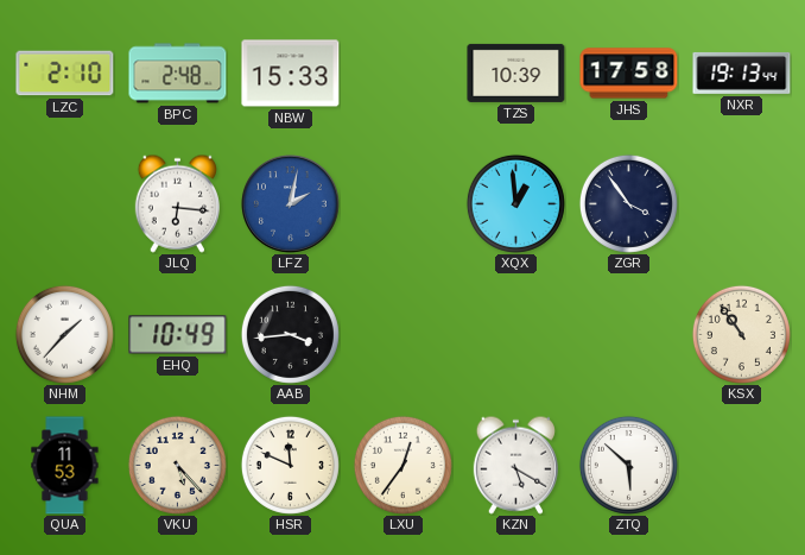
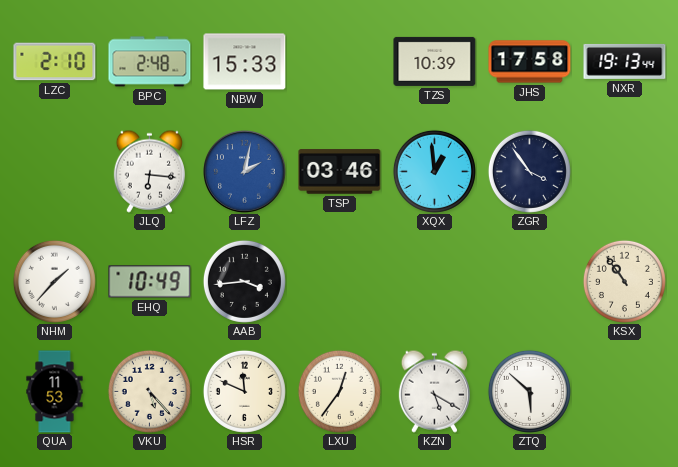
TSP: none -> 03:46
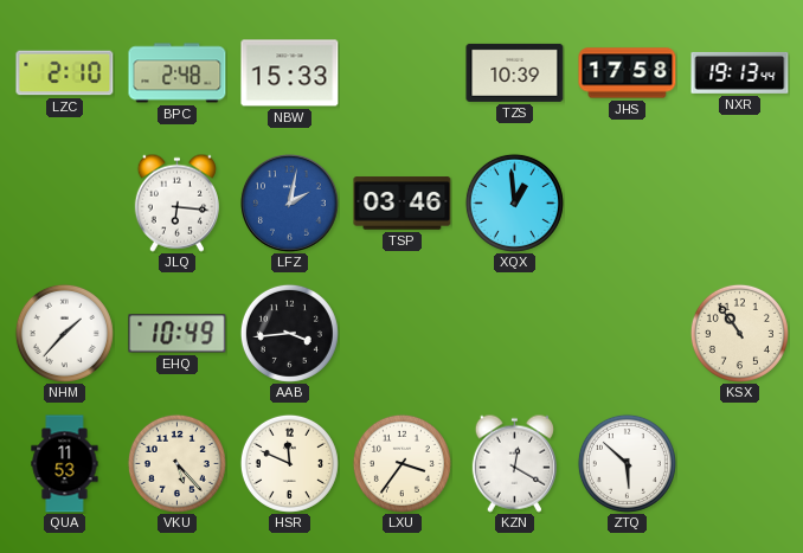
ZGR: 3:54 -> none
LXU: 12:36 -> 3:36
KZN: 5:20 -> 12:20
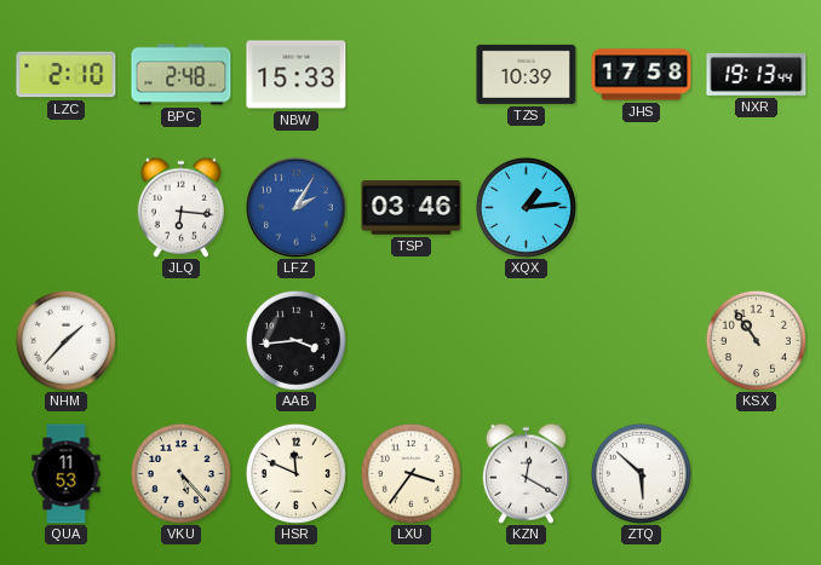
LFZ: 2:02 -> 2:05
XQX: 12:59 -> 1:14
EHQ: 10:49 -> none
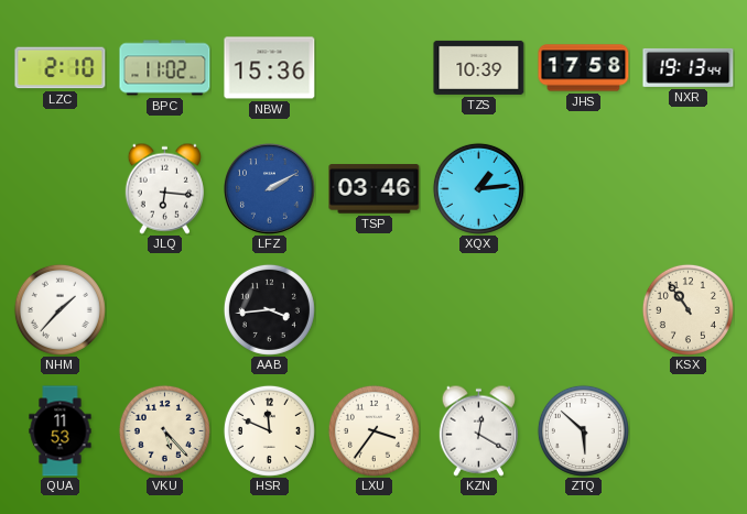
BPC: 2:48 -> 11:02
NBW: 15:33 -> 15:36
LFZ: 2:05 -> 2:10
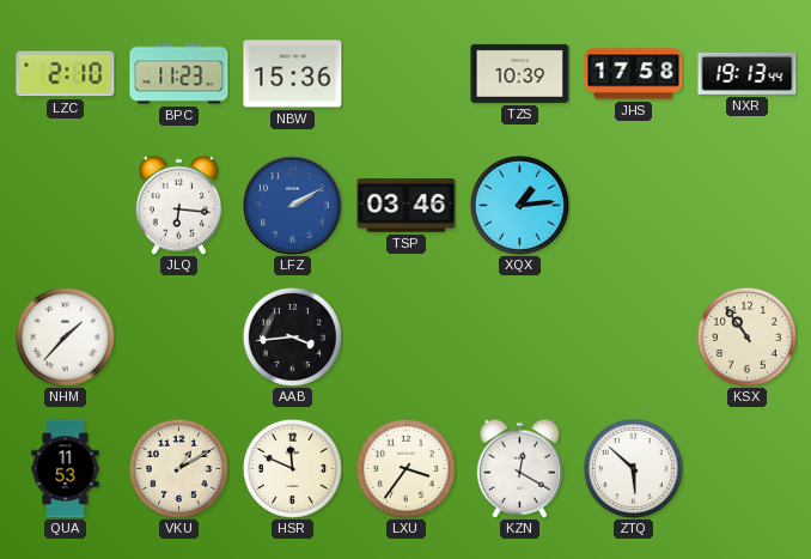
BPC: 11:02 -> 11:23
VKU: 5:23 -> 1:10
